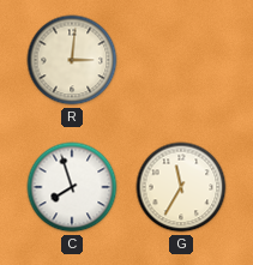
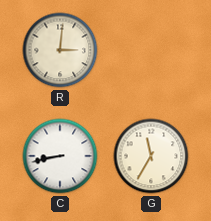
C: 7:57 -> 8:43
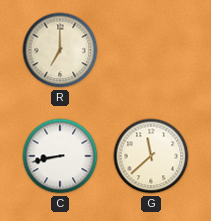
R: 3:01 -> 7:00
G: 11:35 -> 11:38
